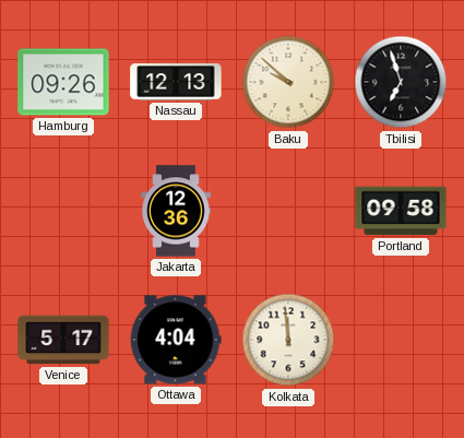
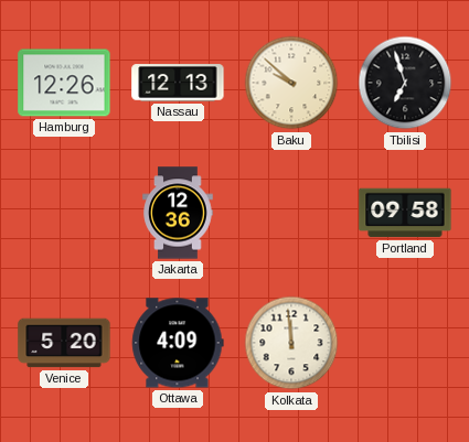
Hamburg: 09:26 -> 12:26
Venice: 5:17 -> 5:20
Ottawa: 4:04 -> 4:09
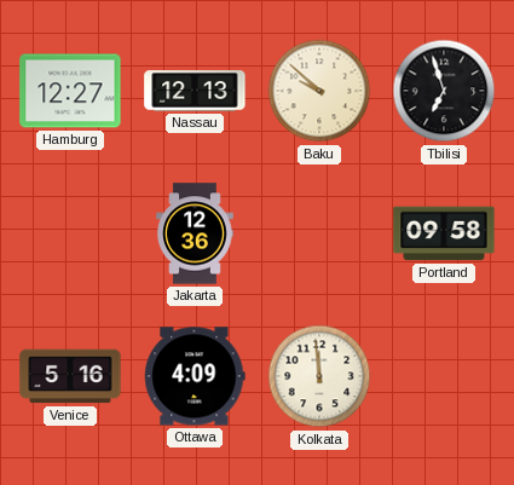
Hamburg: 12:26 -> 12:27
Venice: 5:20 -> 5:16
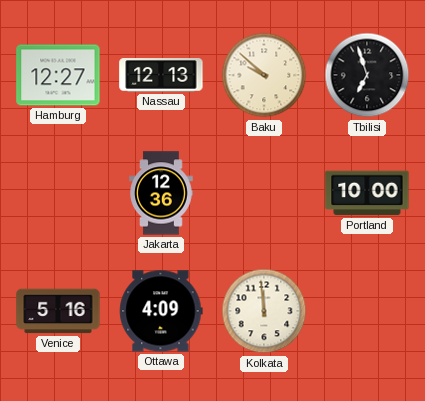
Portland: 09:58 -> 10:00
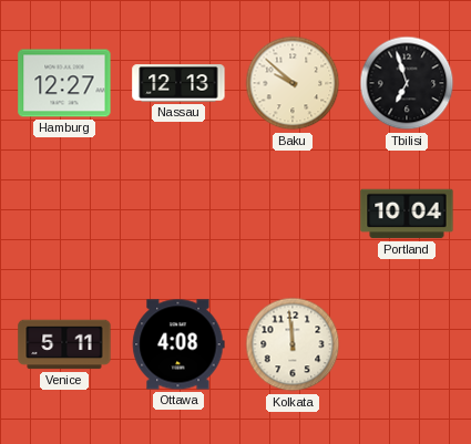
Jakarta: 12:36 -> none
Portland: 10:00 -> 10:04
Venice: 5:16 -> 5:11
Ottawa: 4:09 -> 4:08
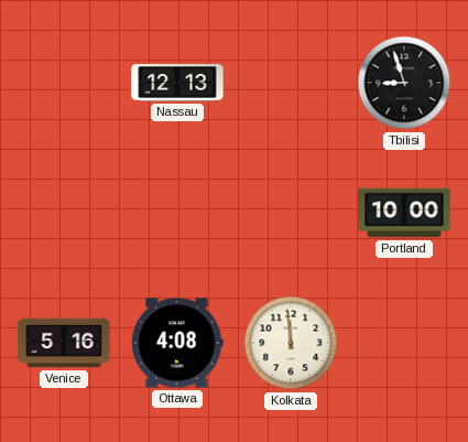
Hamburg: 12:27 -> none
Baku: 9:52 -> none
Tbilisi: 6:57 -> 8:57
Portland: 10:04 -> 10:00
Venice: 5:11 -> 5:16
